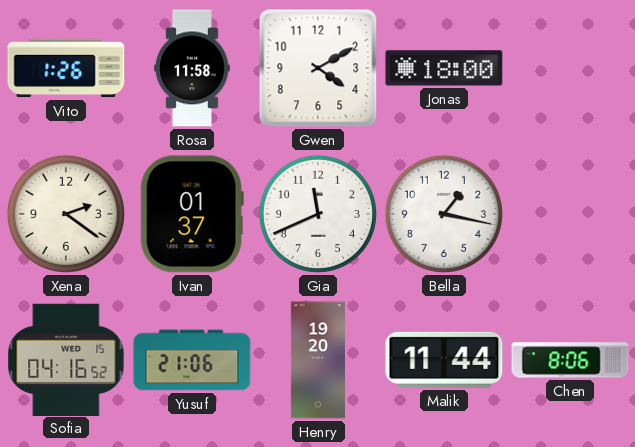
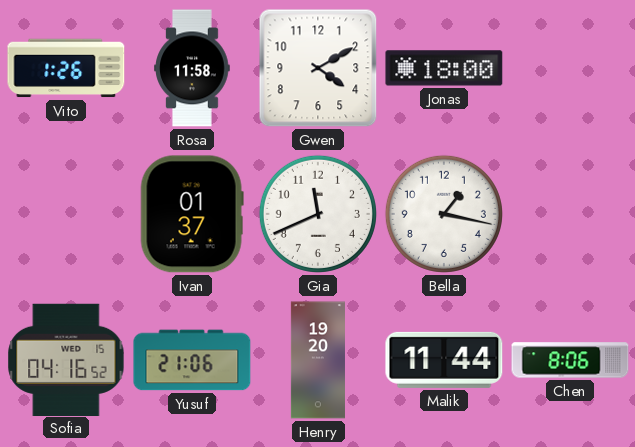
Xena: 2:21 -> none
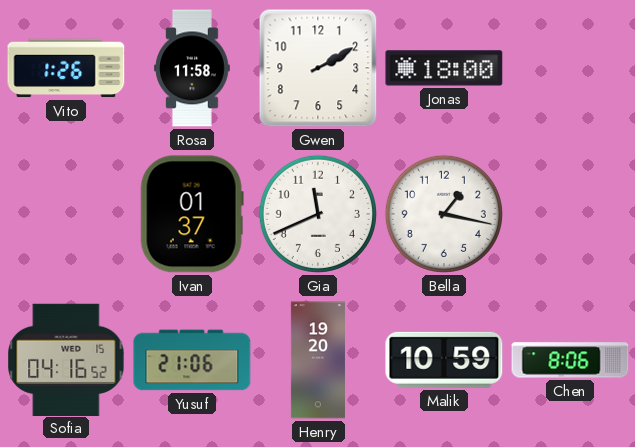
Gwen: 4:10 -> 2:10
Malik: 11:44 -> 10:59
